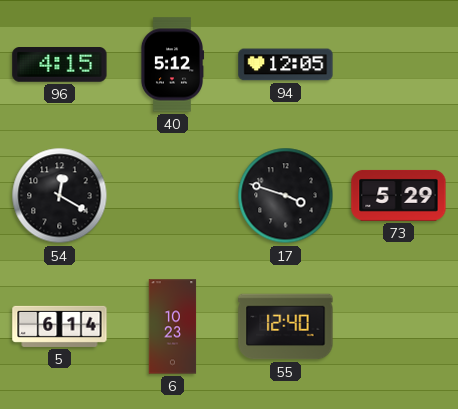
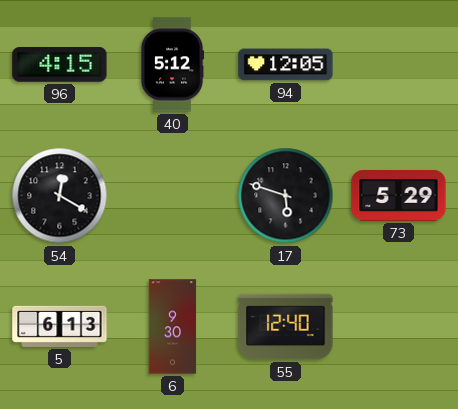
17: 3:48 -> 5:48
5: 6:14 -> 6:13
6: 10:23 -> 9:30
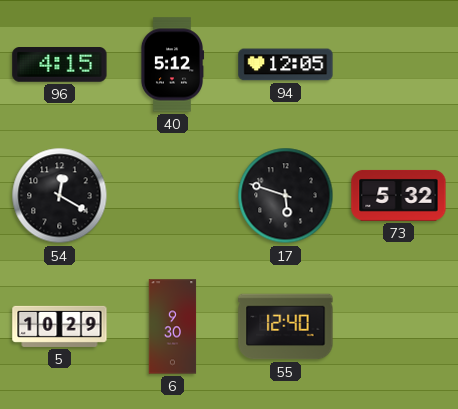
73: 5:29 -> 5:32
5: 6:13 -> 10:29
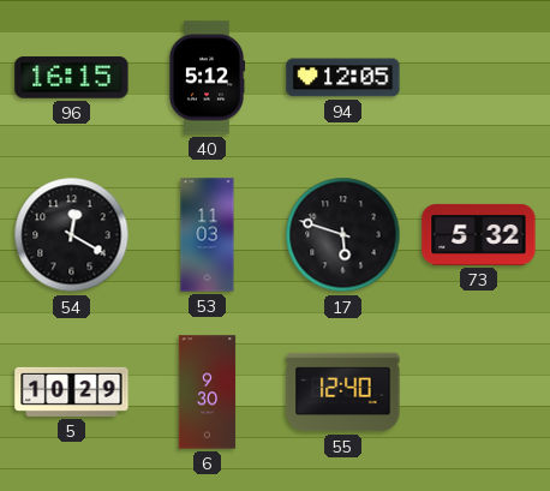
96: 4:15 -> 16:15
53: none -> 11:03
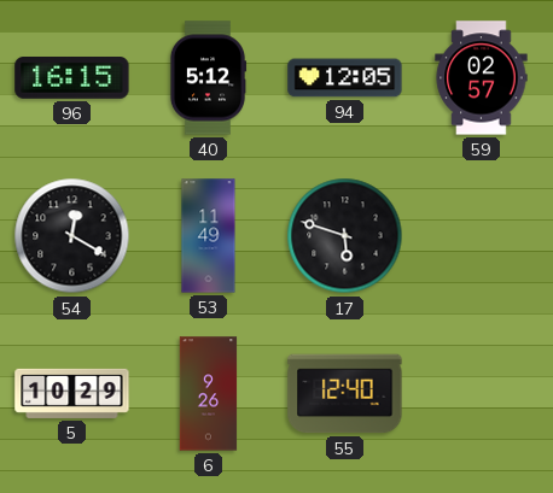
59: none -> 02:57
53: 11:03 -> 11:49
73: 5:32 -> none
6: 9:30 -> 9:26
